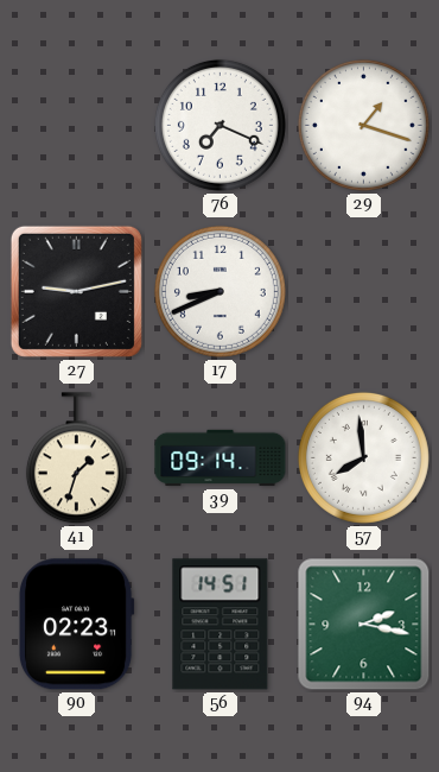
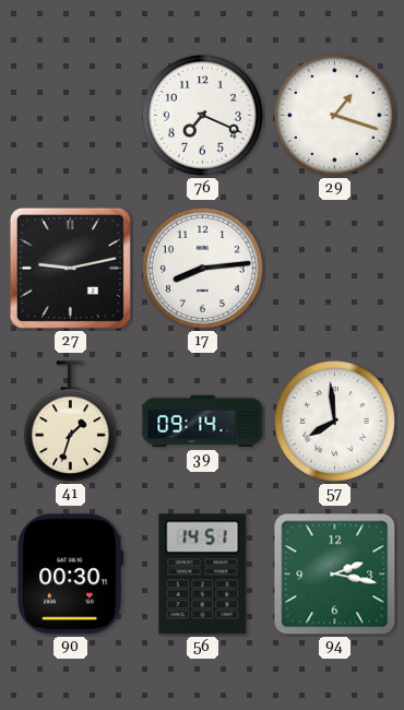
17: 8:41 -> 8:14
90: 02:23 -> 00:30
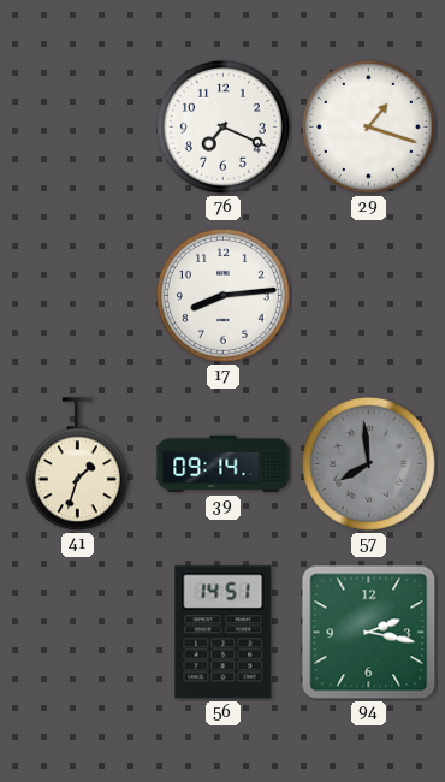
27: 9:13 -> none
57 dial: white -> grey
90: 00:30 -> none
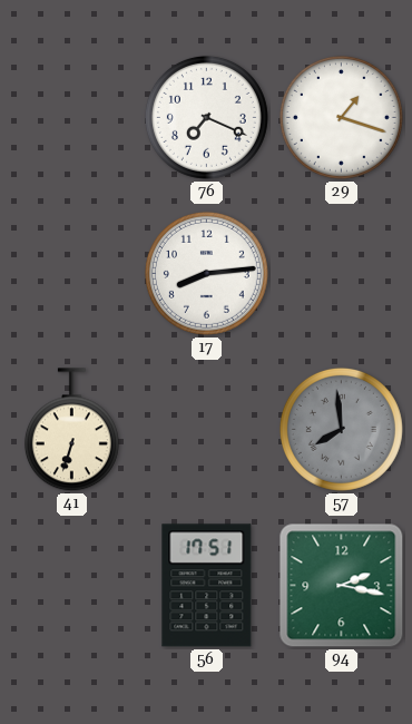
41: 1:33 -> 6:33
39: 09:14 -> none
56: 14:51 -> 17:51
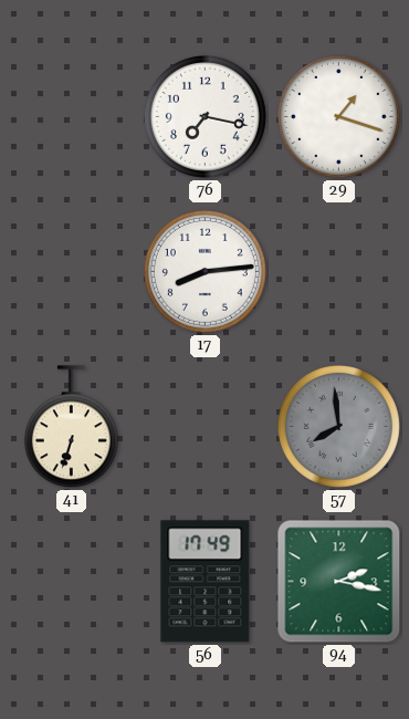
76: 7:19 -> 7:17
56: 17:51 -> 17:49
